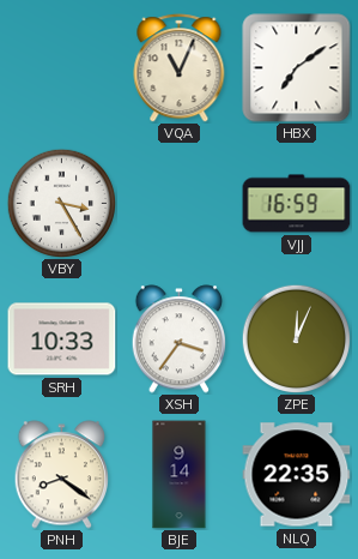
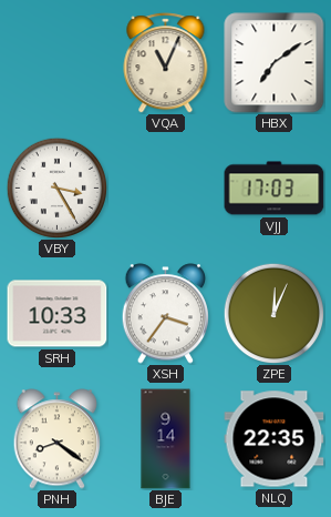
VJJ: 16:59 -> 17:03
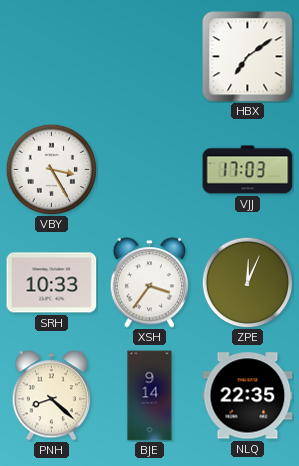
VQA: 11:04 -> none
PNH: 8:21 -> 8:22
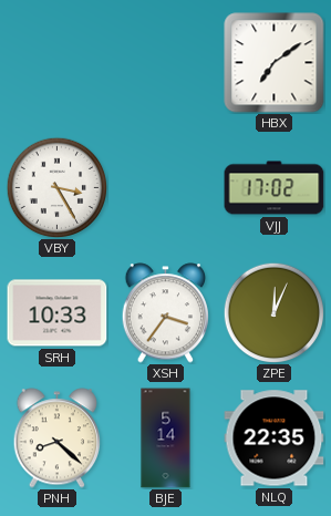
VJJ: 17:03 -> 17:02
BJE: 9:14 -> 5:14
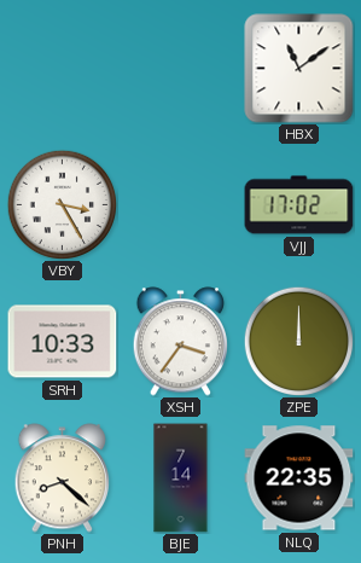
HBX: 7:09 -> 11:09
ZPE: 12:04 -> 12:00
BJE: 5:14 -> 7:14
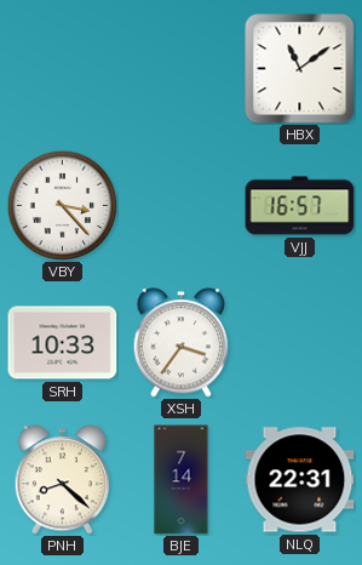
VBY: 3:25 -> 3:23
VJJ: 17:02 -> 16:57
ZPE: 12:00 -> none
NLQ: 22:35 -> 22:31
